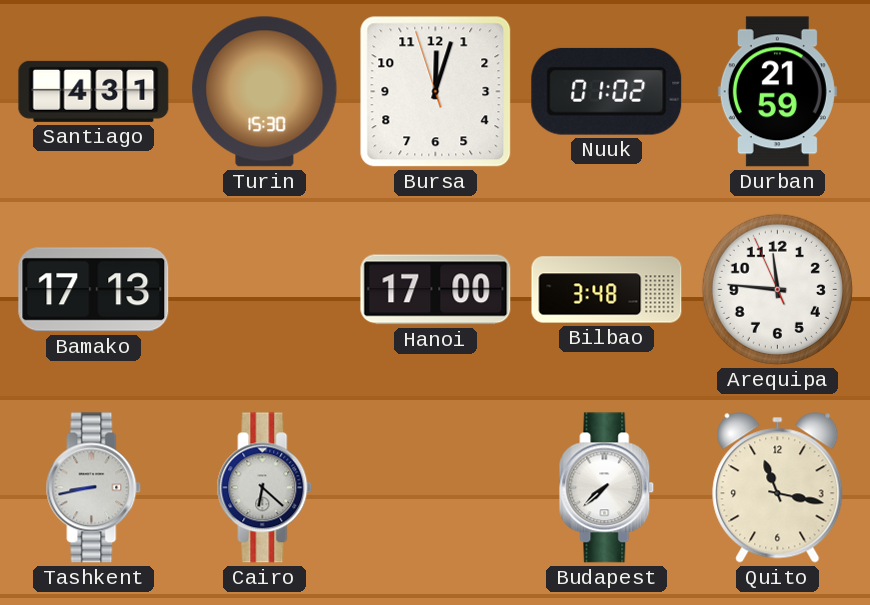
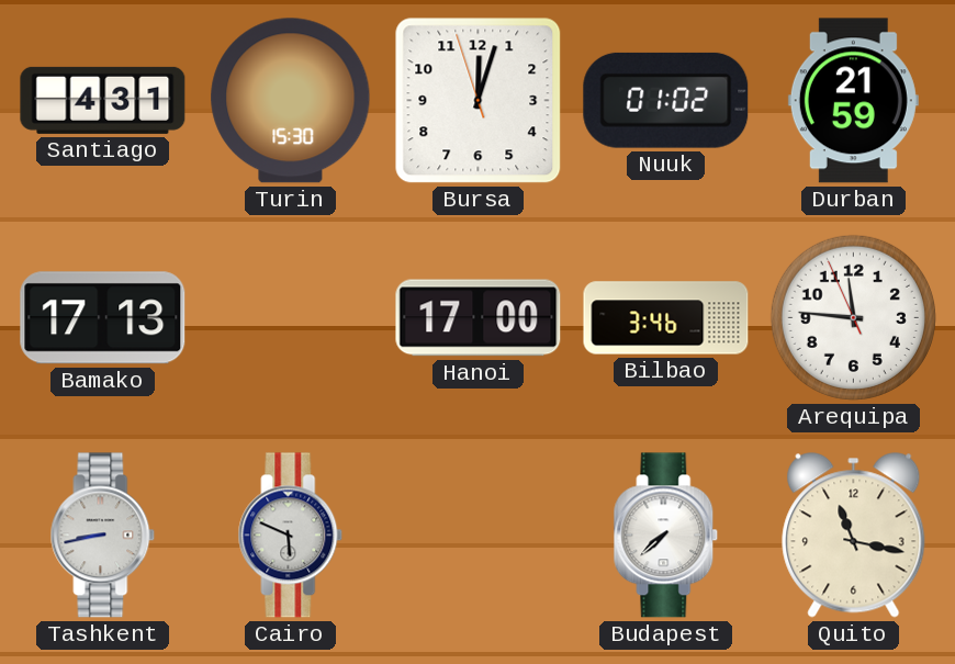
Bilbao: 3:48 -> 3:46
Cairo: 6:22 -> 5:49
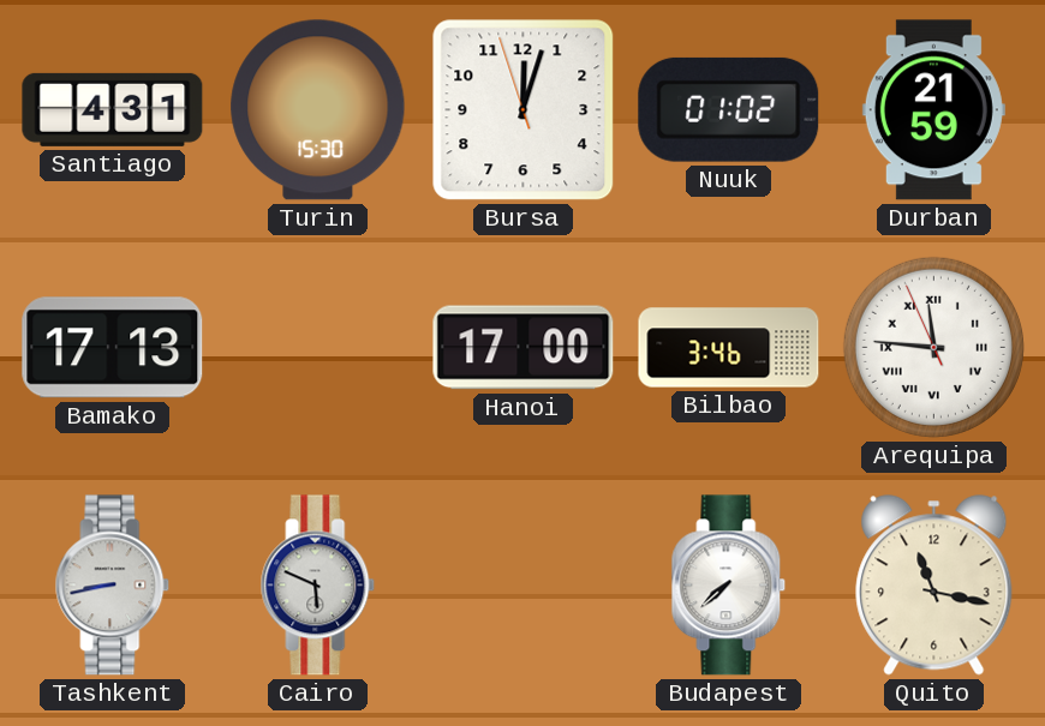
Arequipa numerals: Arabic -> Roman
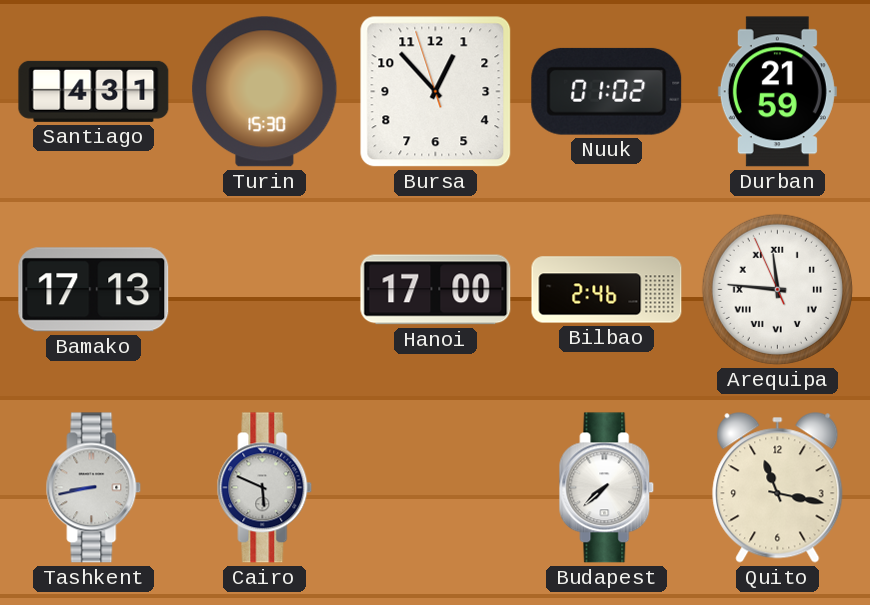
Bursa: 12:02 -> 12:52
Bilbao: 3:46 -> 2:46
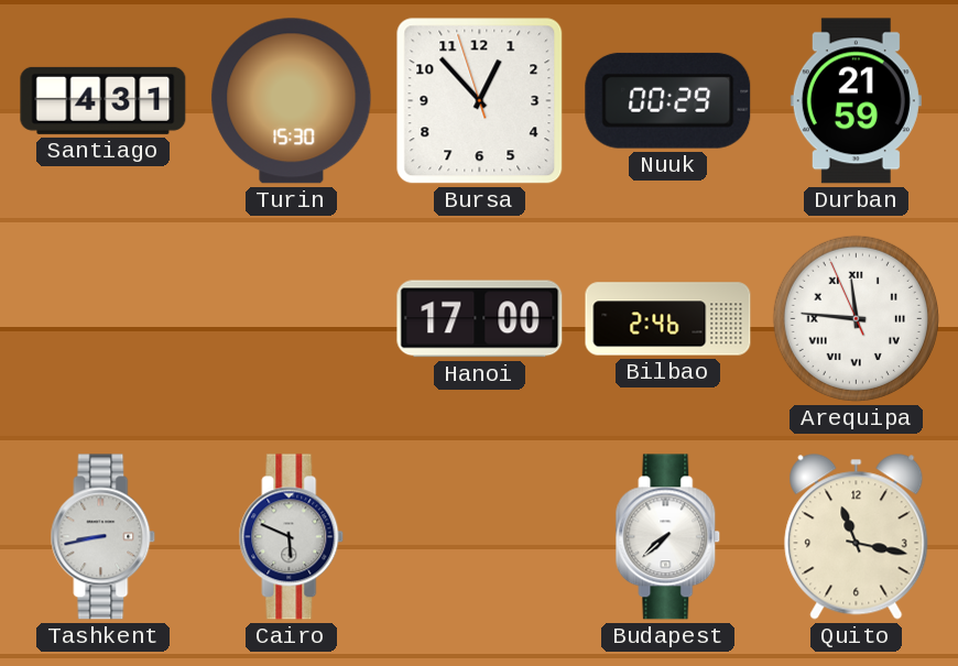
Nuuk: 01:02 -> 00:29
Bamako: 17:13 -> none
